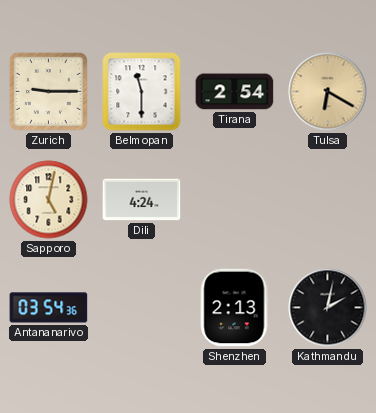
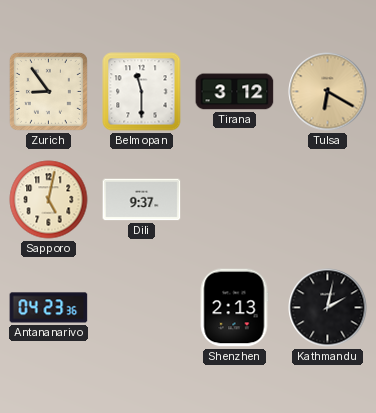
Zurich: 9:15 -> 8:54
Tirana: 2:54 -> 3:12
Dili: 4:24 -> 9:37
Antananarivo: 03:54 -> 04:23
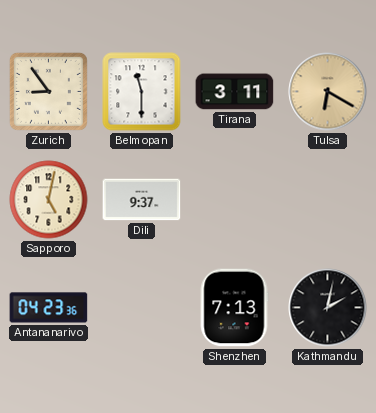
Tirana: 3:12 -> 3:11
Shenzhen: 2:13 -> 7:13
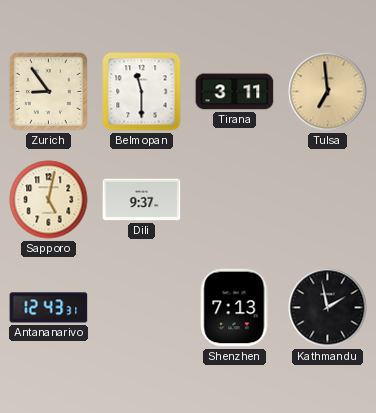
Tulsa: 6:20 -> 6:59
Antananarivo: 04:23 -> 12:43
Kathmandu: 2:02 -> 1:58
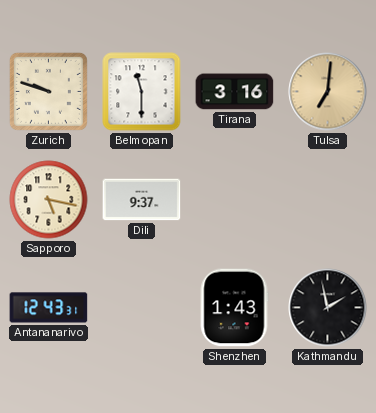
Zurich: 8:54 -> 9:48
Tirana: 3:11 -> 3:16
Tulsa: 6:59 -> 7:01
Sapporo: 5:02 -> 5:17
Shenzhen: 7:13 -> 1:43
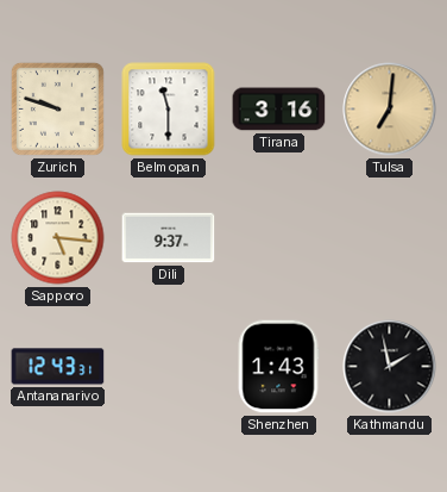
Sapporo: 5:17 -> 5:16
